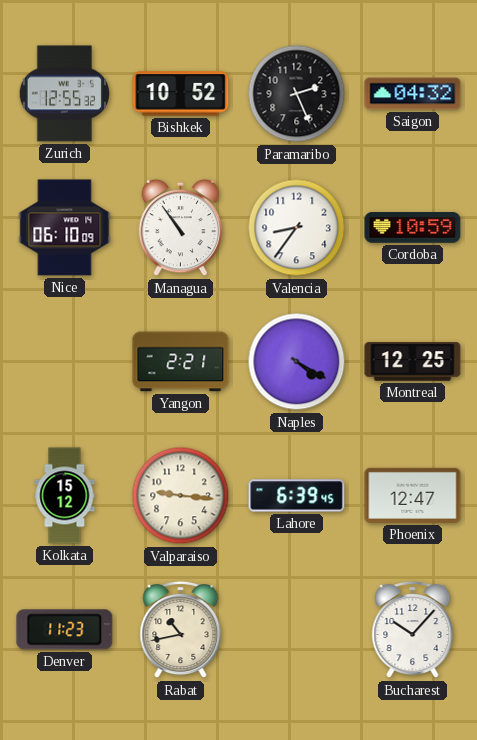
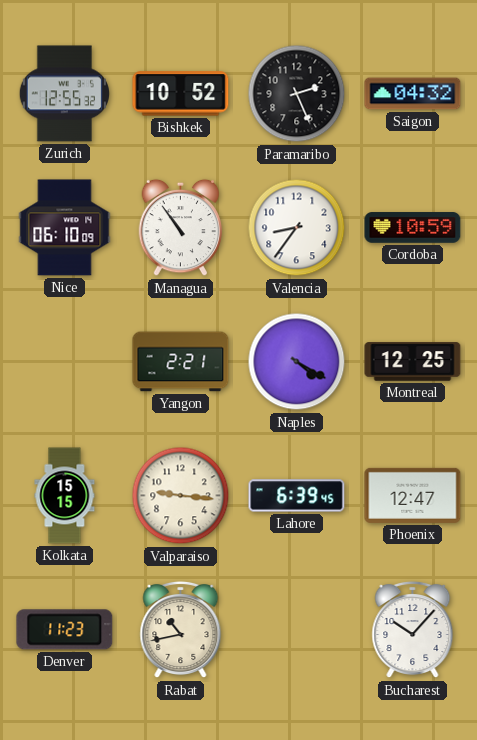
Kolkata: 15:12 -> 15:15
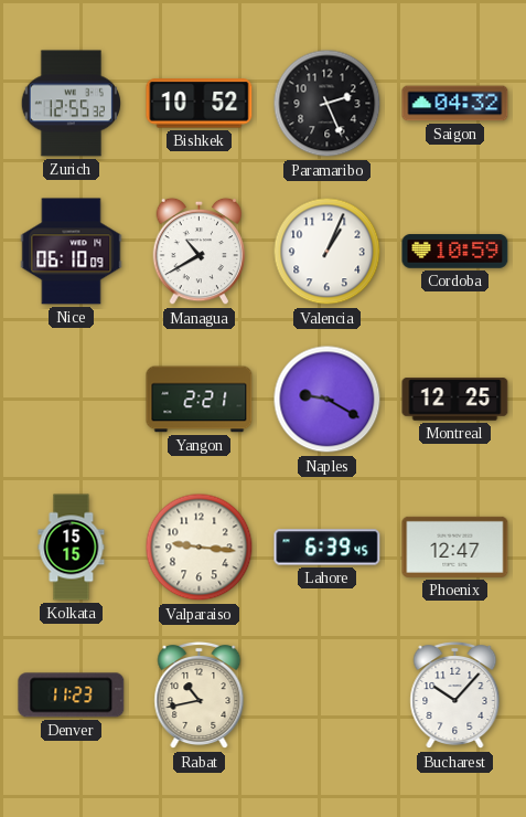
Managua: 10:54 -> 10:40
Valencia: 8:36 -> 1:04
Naples: 4:20 -> 9:20
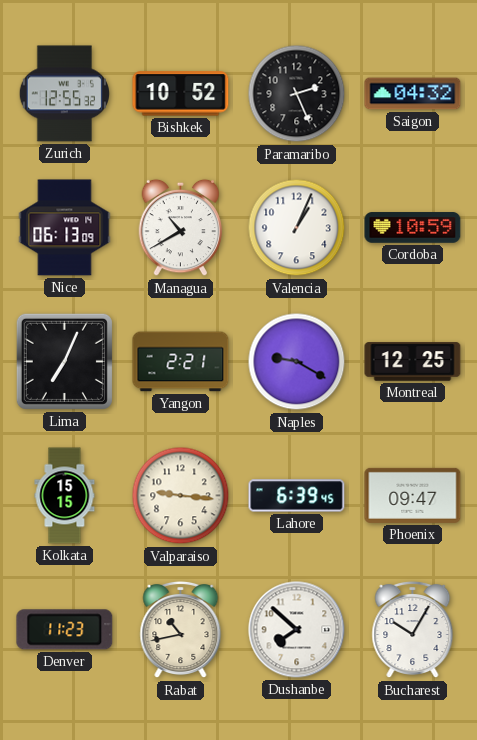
Nice: 06:10 -> 06:13
Lima: none -> 7:04
Phoenix: 12:47 -> 09:47
Dushanbe: none -> 7:52
Bucharest: 10:07 -> 10:05
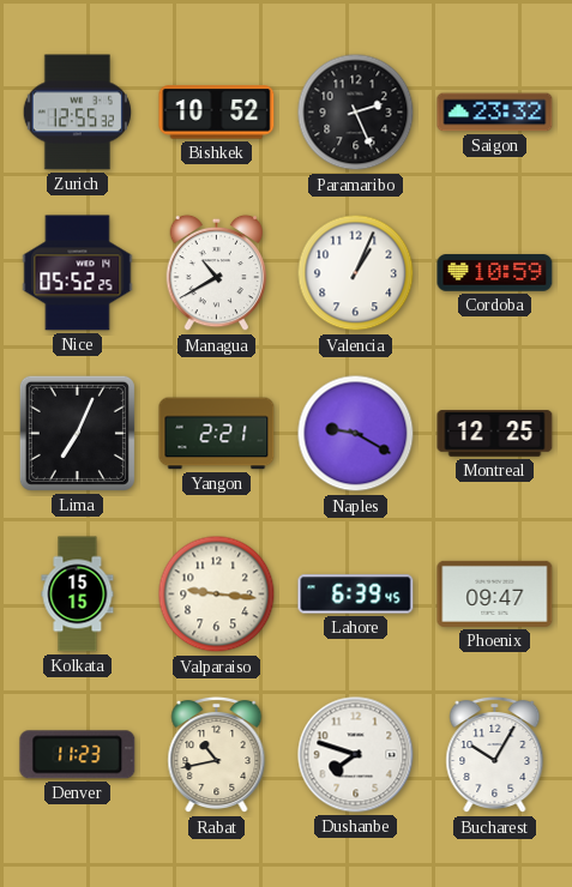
Saigon: 04:32 -> 23:32
Nice: 06:13 -> 05:52
Dushanbe: 7:52 -> 7:48
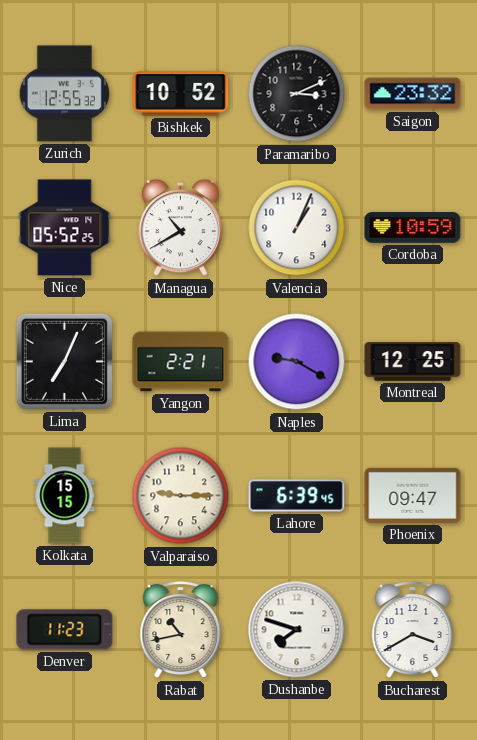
Paramaribo: 2:26 -> 3:11
Valparaiso: 9:16 -> 9:15
Bucharest: 10:05 -> 3:40
